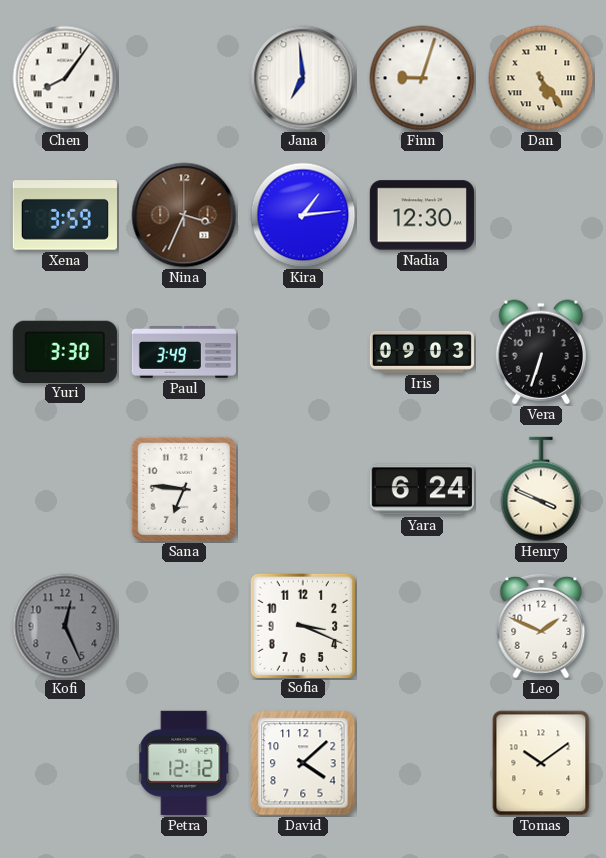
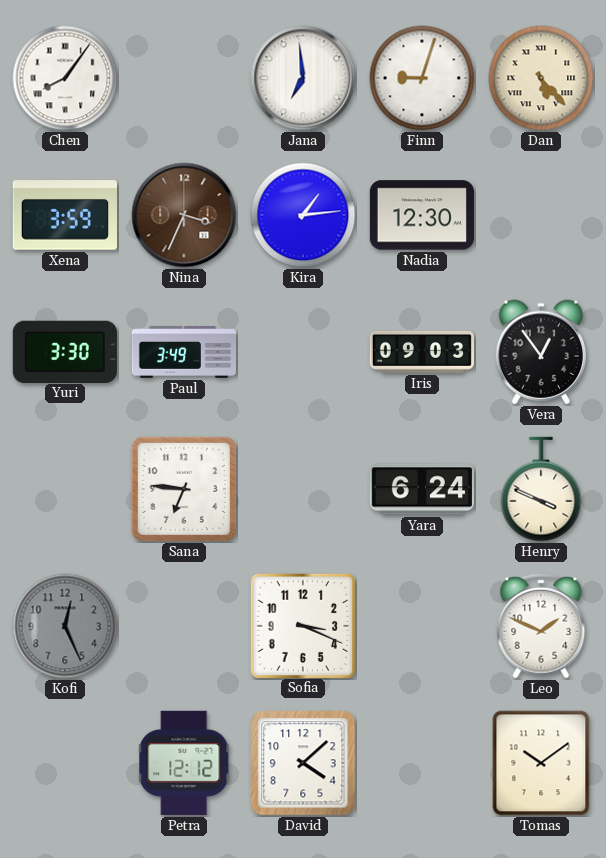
Dan: 5:24 -> 5:23
Vera: 6:33 -> 12:54
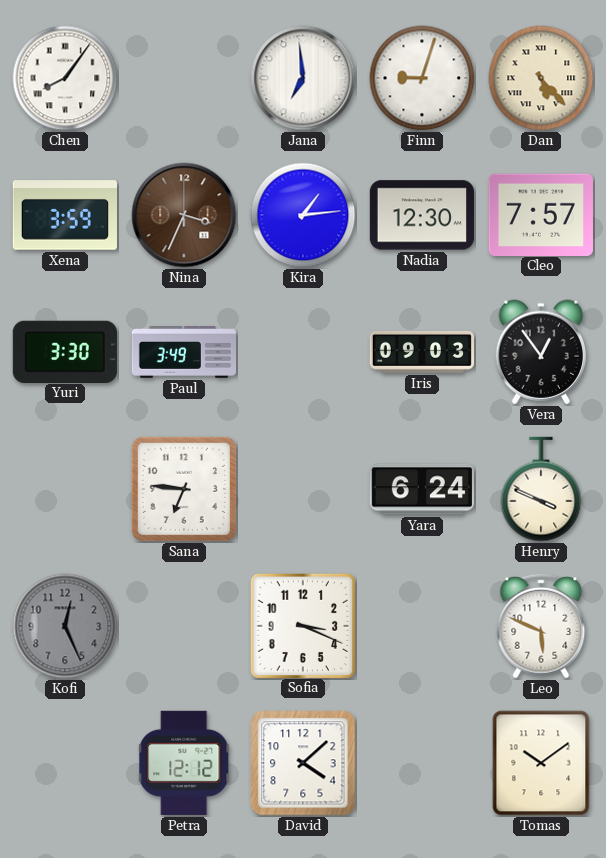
Cleo: none -> 7:57
Leo: 1:49 -> 5:49
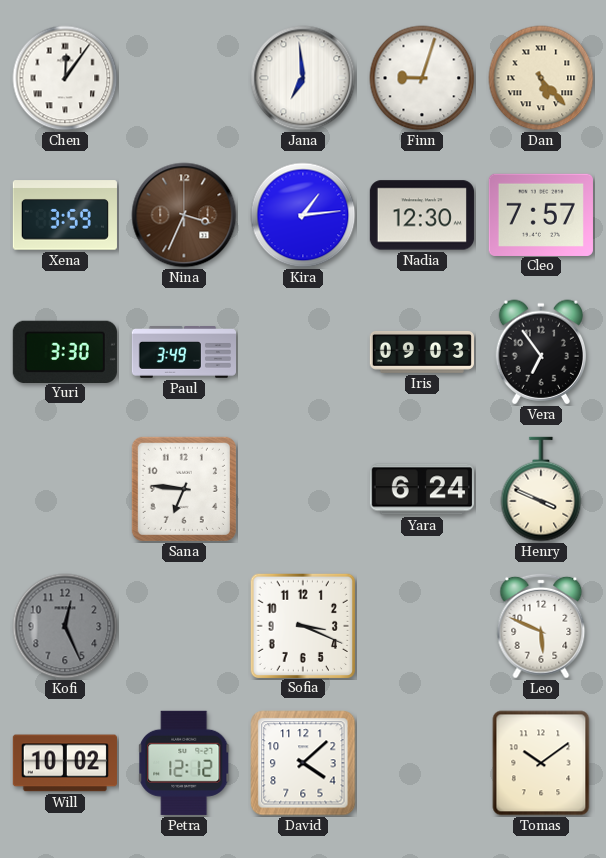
Chen: 8:06 -> 12:06
Vera: 12:54 -> 6:54
Will: none -> 10:02
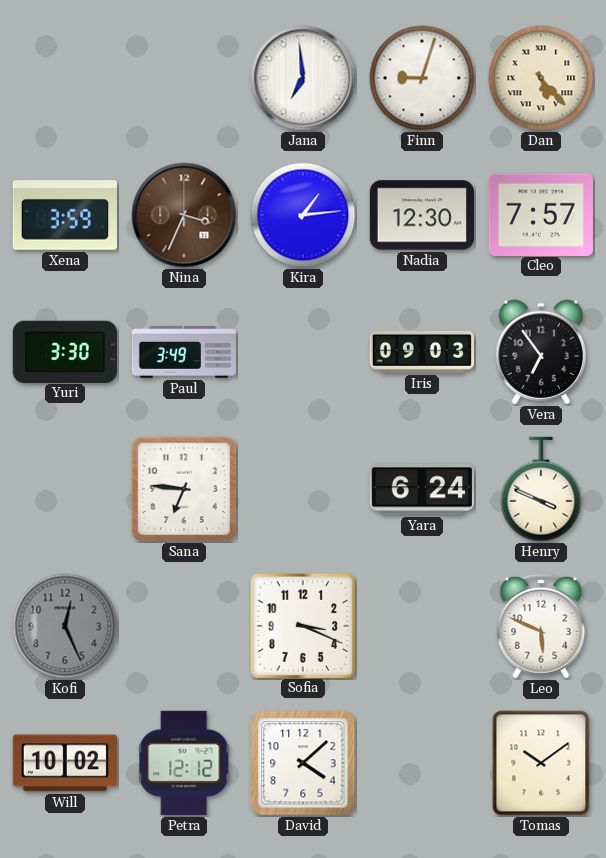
Chen: 12:06 -> none
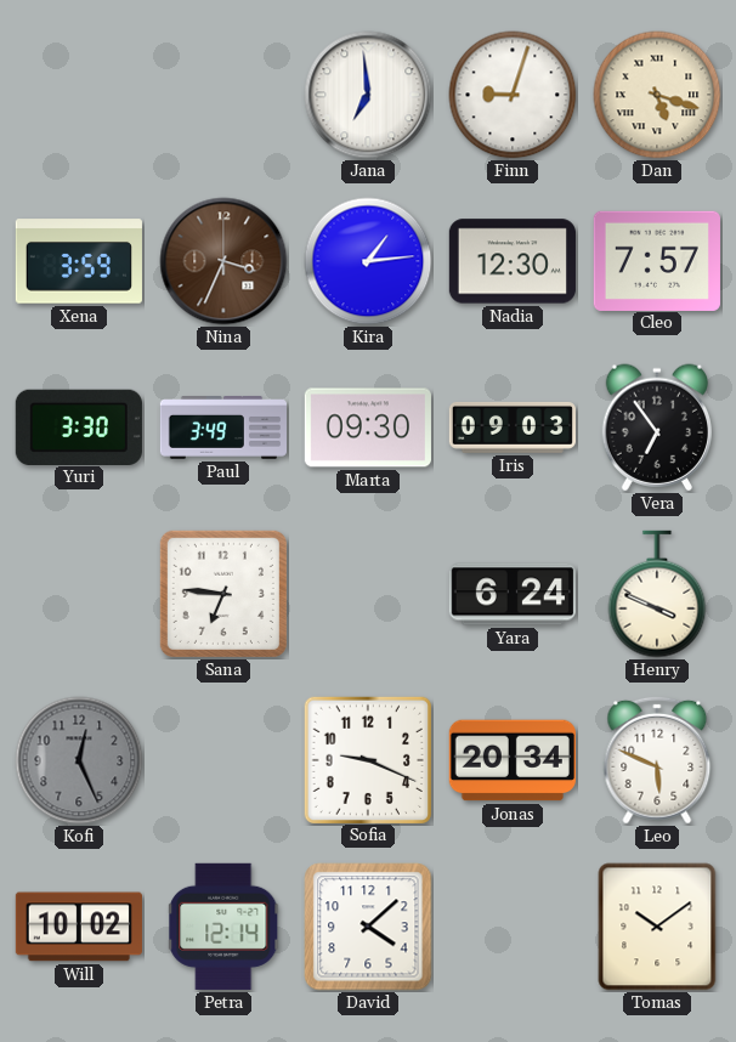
Dan: 5:23 -> 5:18
Marta: none -> 09:30
Sofia: 3:19 -> 9:19
Jonas: none -> 20:34
Petra: 12:12 -> 12:14
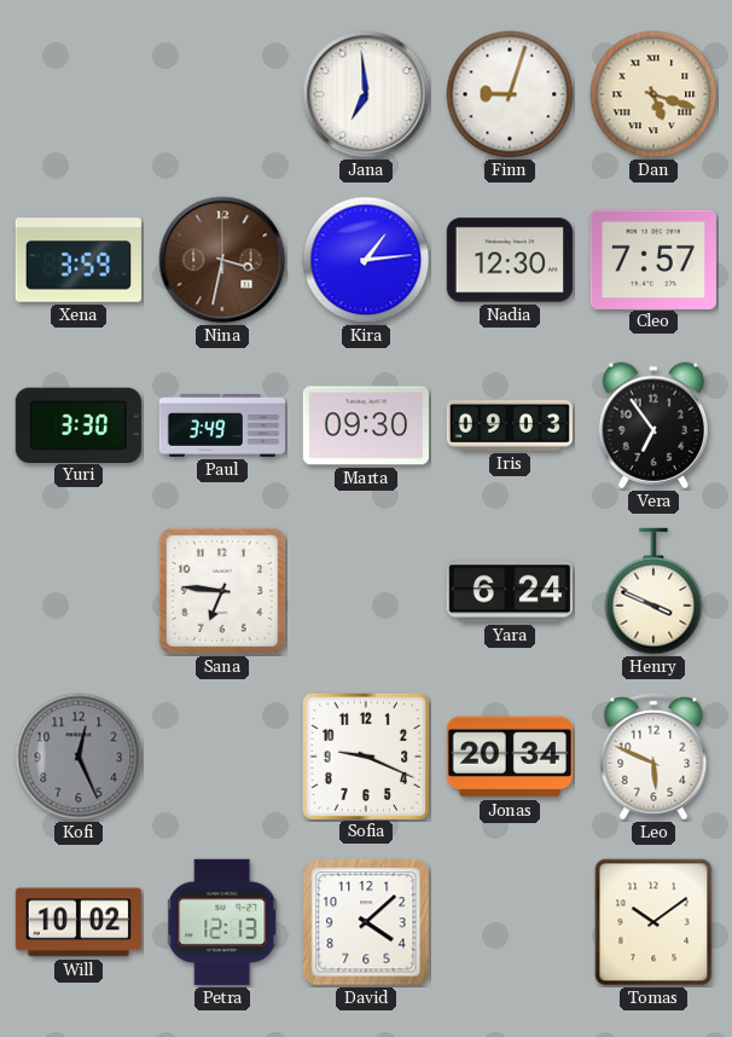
Nina: 3:34 -> 3:32
Petra: 12:14 -> 12:13
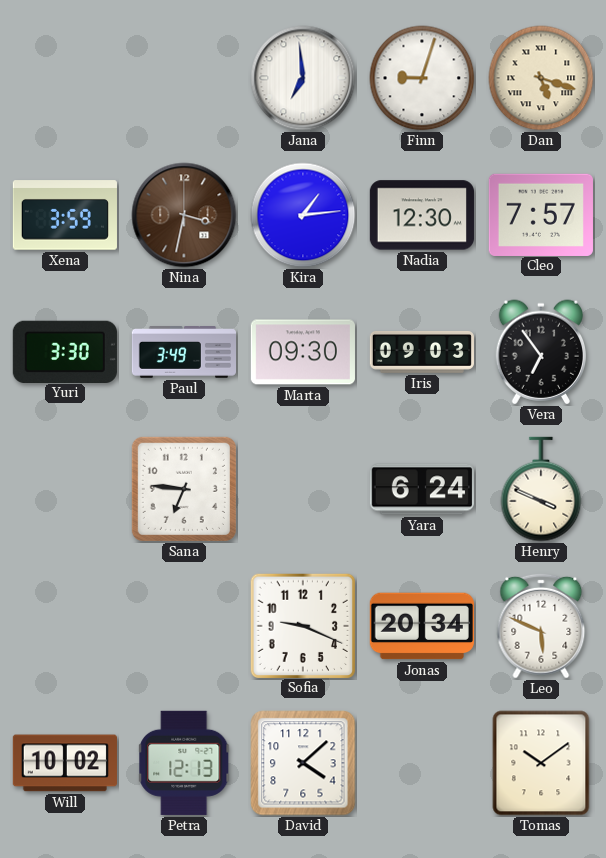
Kofi: 12:26 -> none
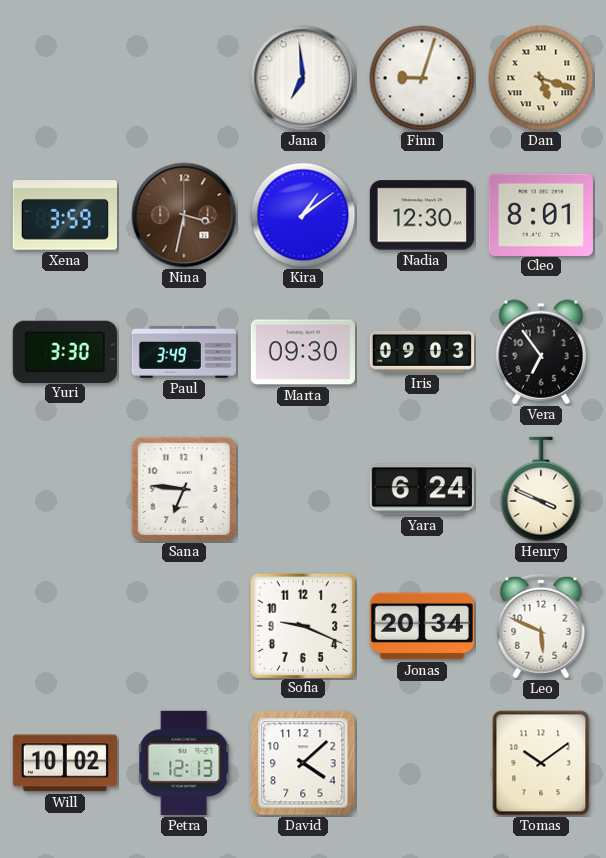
Kira: 1:14 -> 1:09
Cleo: 7:57 -> 8:01
